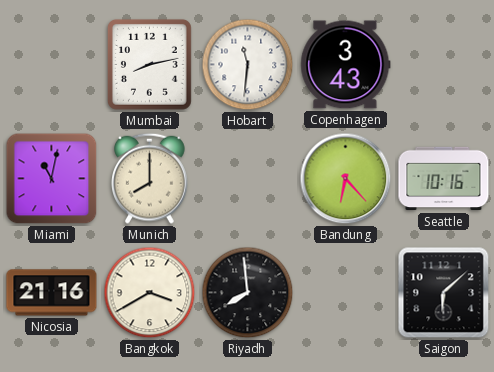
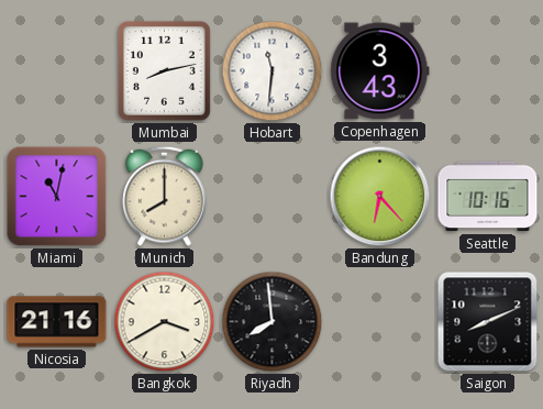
Saigon: 6:08 -> 8:11
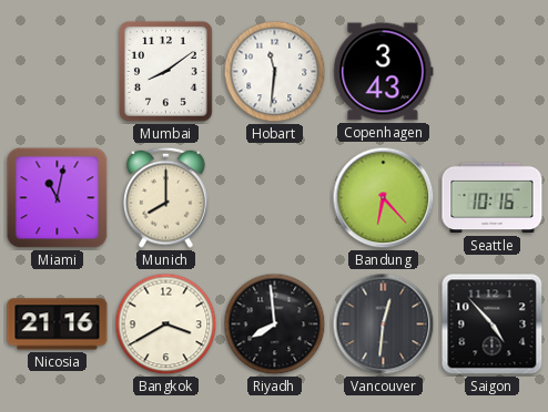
Mumbai: 8:13 -> 8:09
Vancouver: none -> 12:31
Saigon: 8:11 -> 4:53
